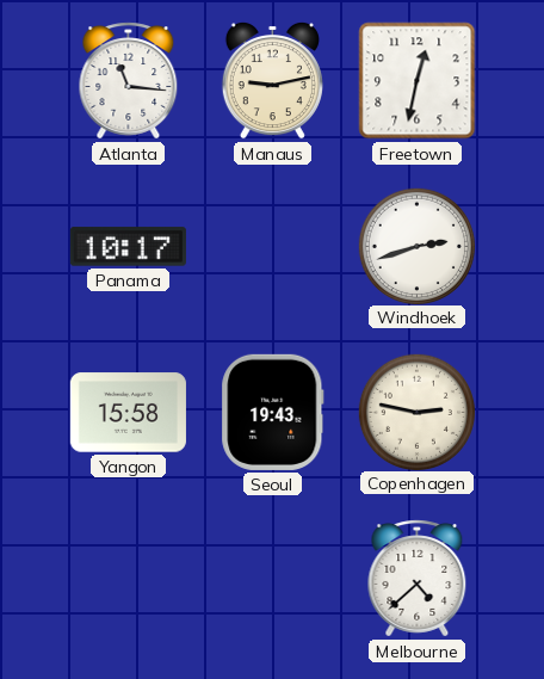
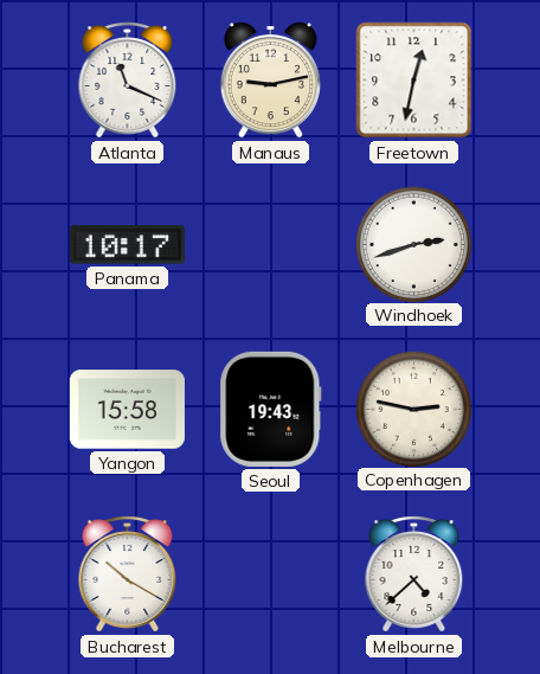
Atlanta: 11:16 -> 11:19
Bucharest: none -> 10:20
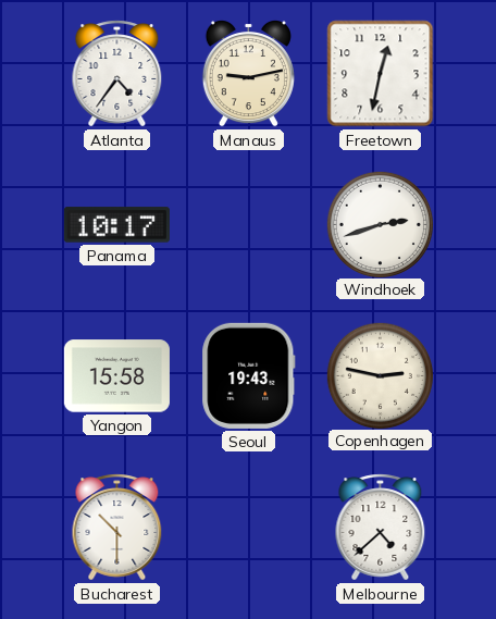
Atlanta: 11:19 -> 4:36
Bucharest: 10:20 -> 10:30
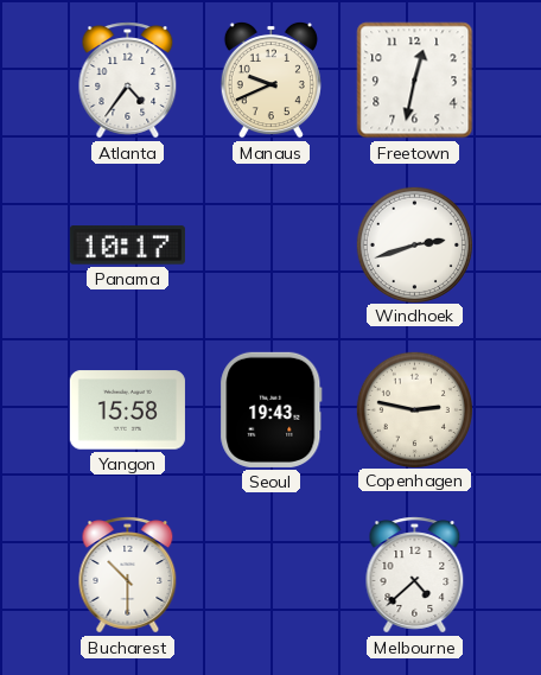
Manaus: 9:13 -> 9:41
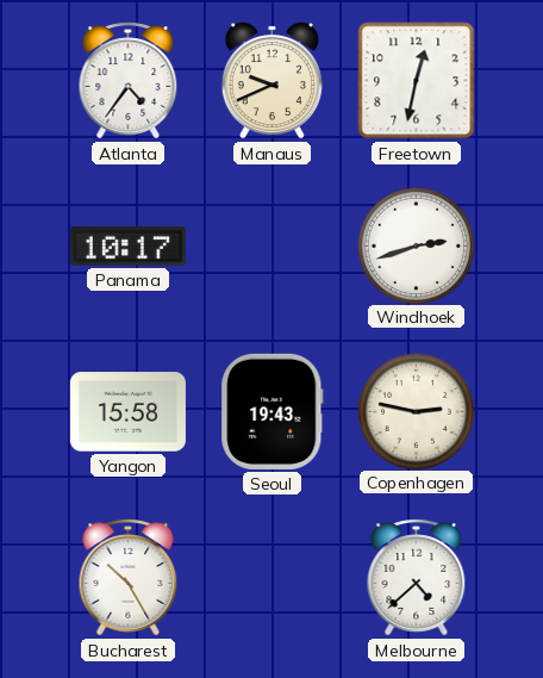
Bucharest: 10:30 -> 10:25
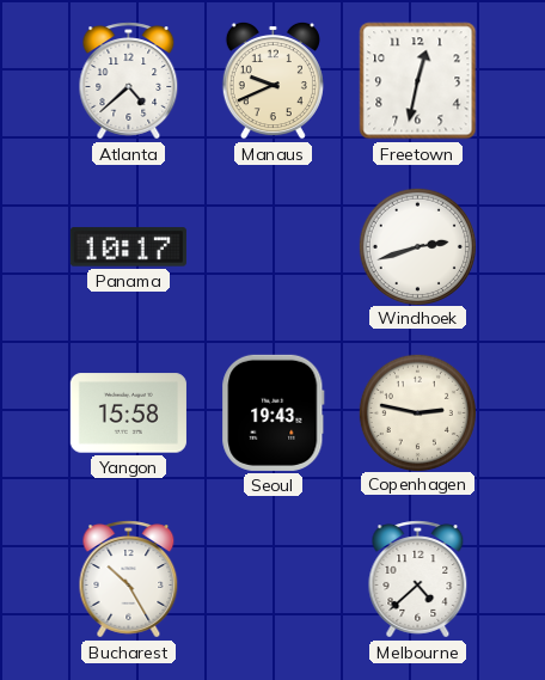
Atlanta: 4:36 -> 4:38
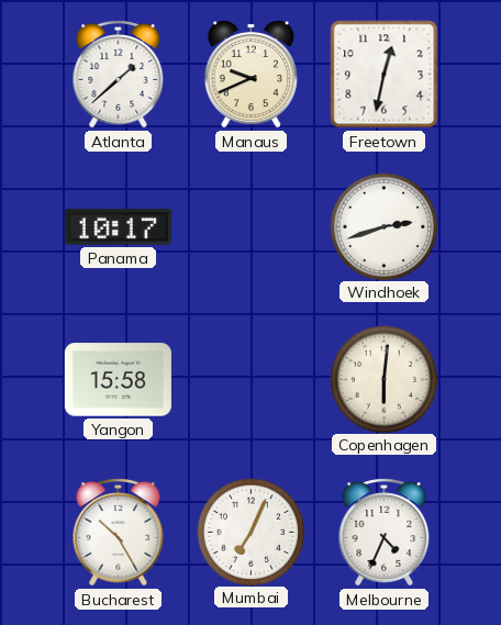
Atlanta: 4:38 -> 1:38
Seoul: 19:43 -> none
Copenhagen: 2:47 -> 6:01
Mumbai: none -> 7:04
Melbourne: 4:38 -> 4:34
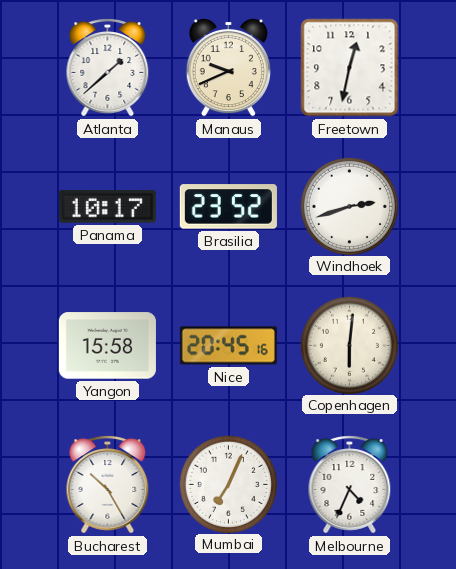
Brasilia: none -> 23:52
Nice: none -> 20:45
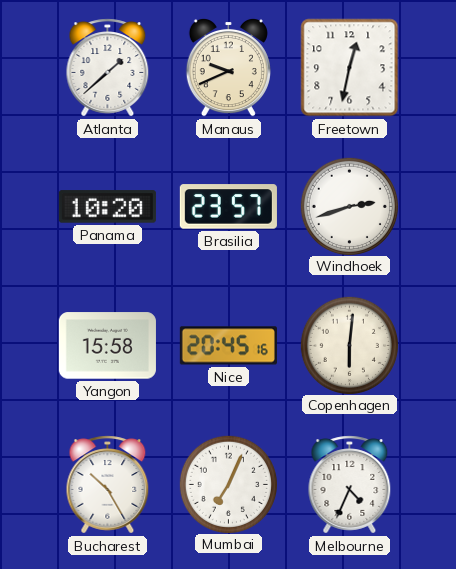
Panama: 10:17 -> 10:20
Brasilia: 23:52 -> 23:57
